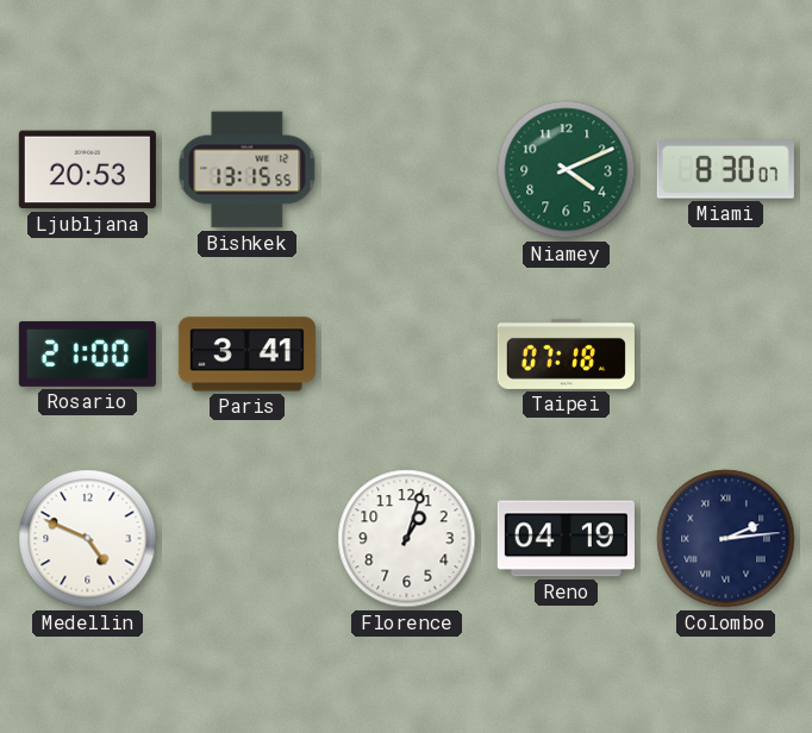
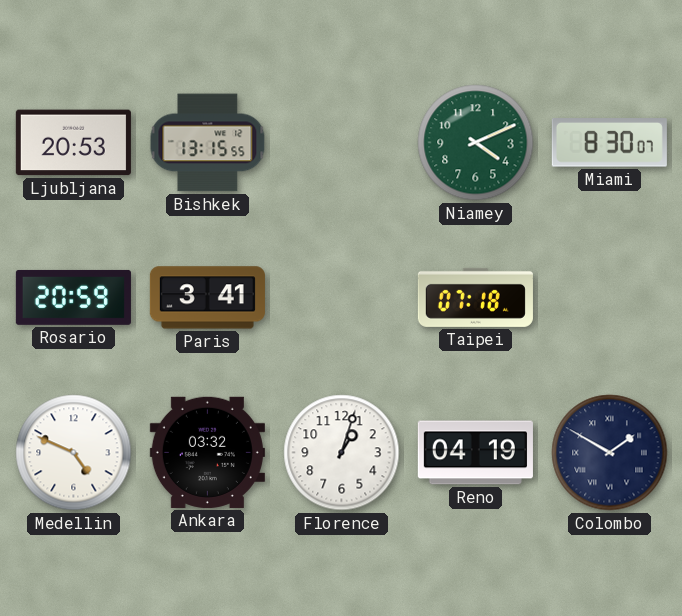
Rosario: 21:00 -> 20:59
Ankara: none -> 03:32
Colombo: 2:14 -> 1:50
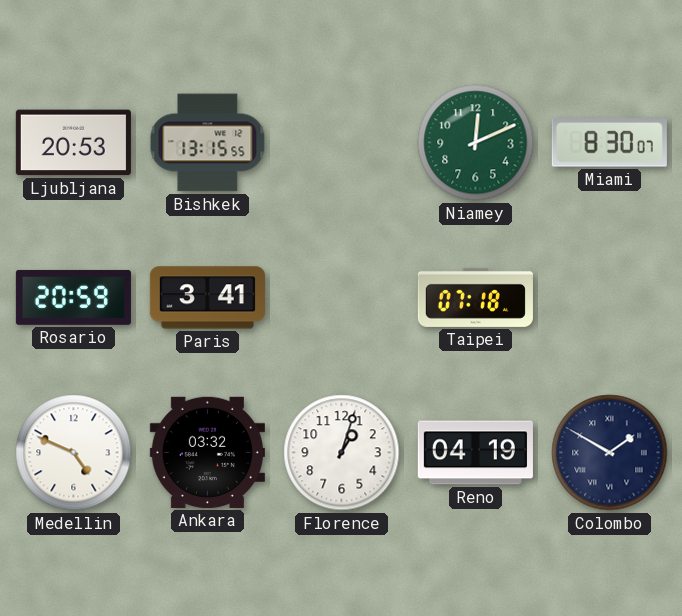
Niamey: 4:11 -> 12:11
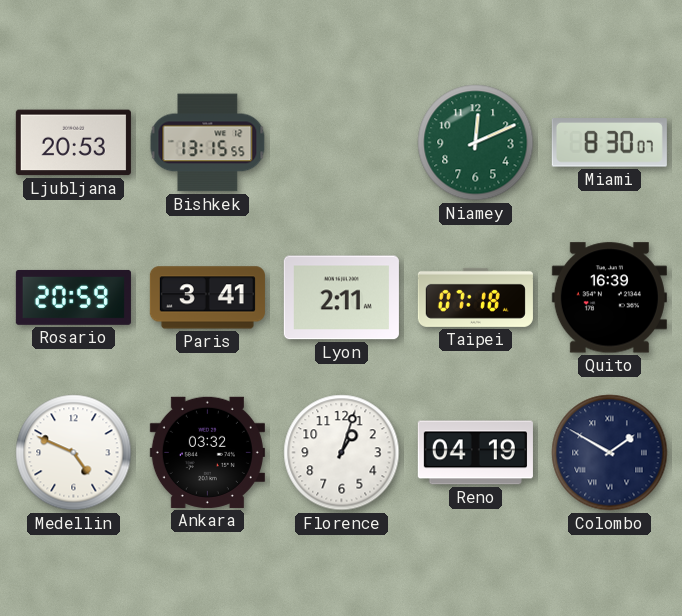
Lyon: none -> 2:11
Quito: none -> 16:39
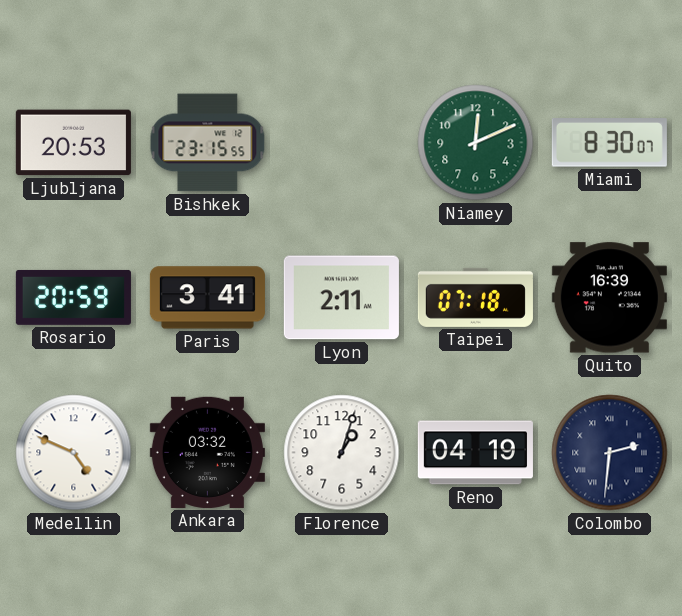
Bishkek: 13:15 -> 23:15
Colombo: 1:50 -> 2:31
